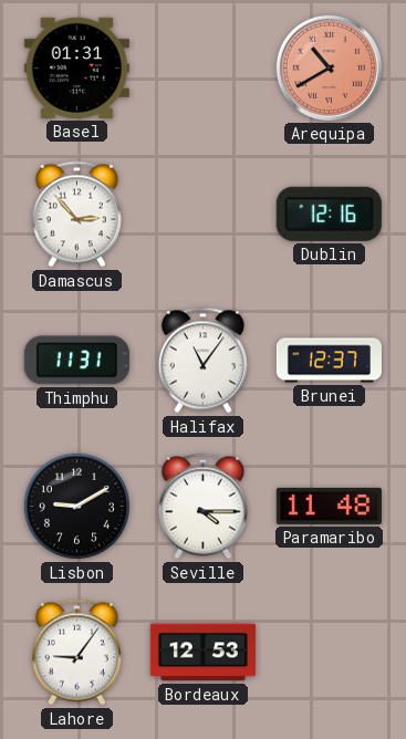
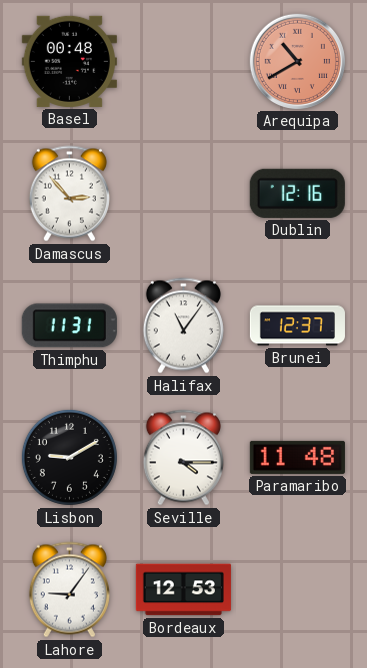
Basel: 01:31 -> 00:48
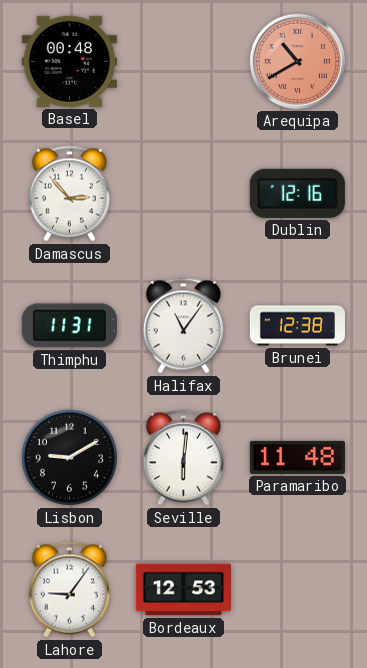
Brunei: 12:37 -> 12:38
Seville: 4:15 -> 6:01
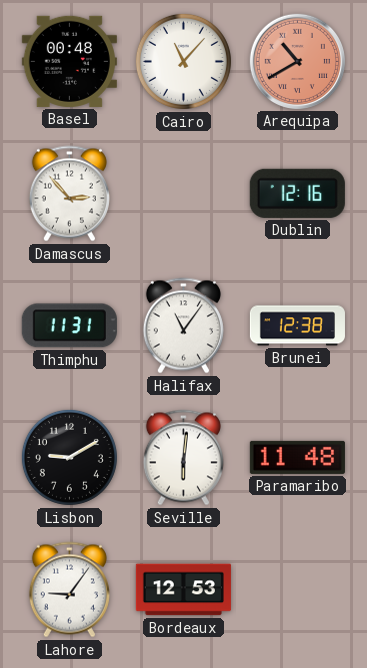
Cairo: none -> 11:07
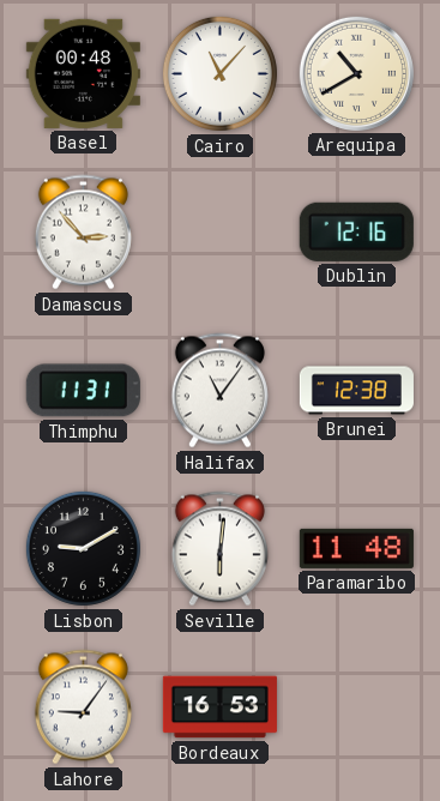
Arequipa dial: salmon -> cream
Bordeaux: 12:53 -> 16:53
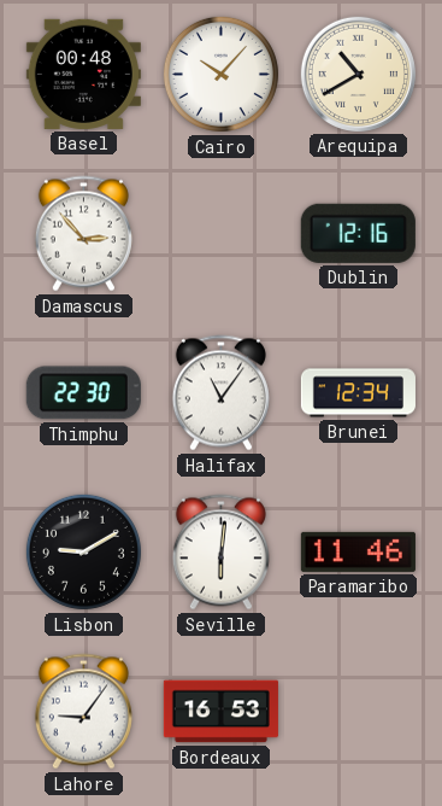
Cairo: 11:07 -> 10:07
Thimphu: 11:31 -> 22:30
Brunei: 12:38 -> 12:34
Paramaribo: 11:48 -> 11:46
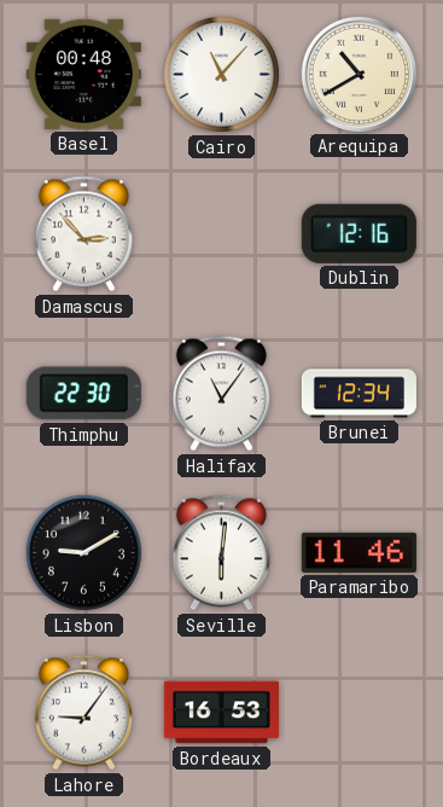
Cairo: 10:07 -> 11:07
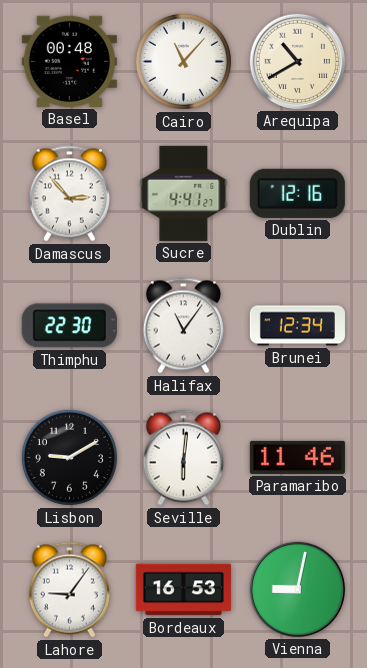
Sucre: none -> 4:41
Vienna: none -> 9:02
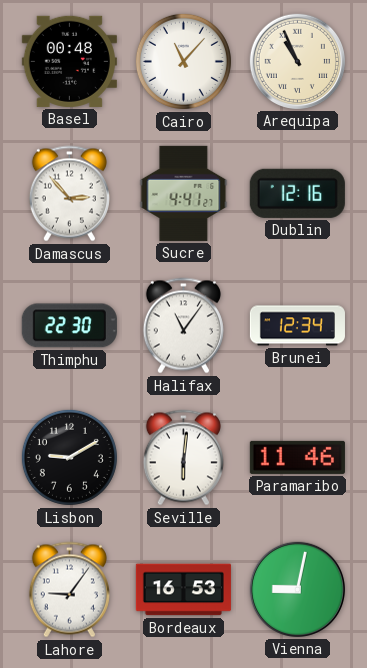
Arequipa: 10:40 -> 10:56
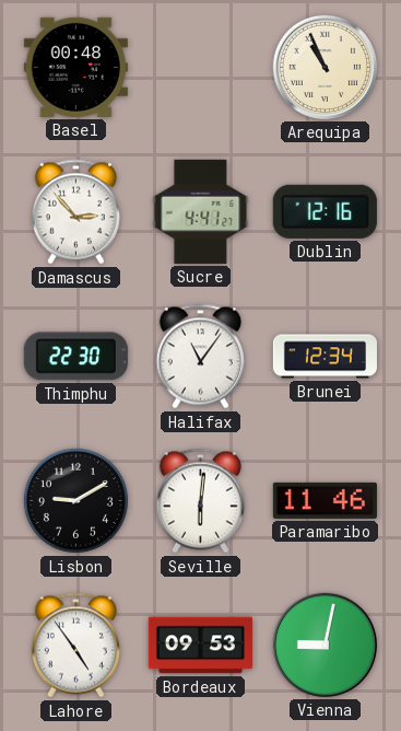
Cairo: 11:07 -> none
Lahore: 9:06 -> 4:54
Bordeaux: 16:53 -> 09:53
